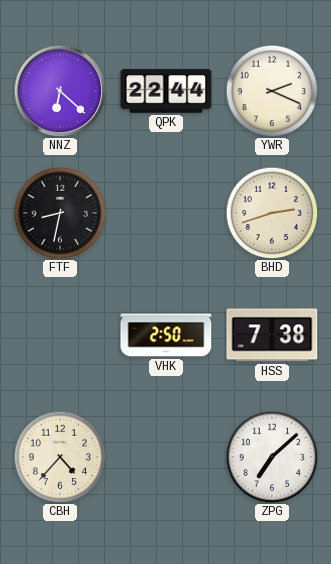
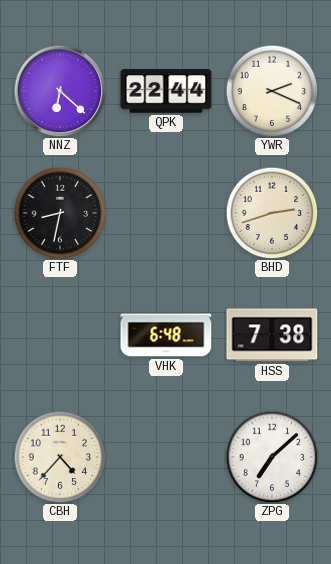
VHK: 2:50 -> 6:48
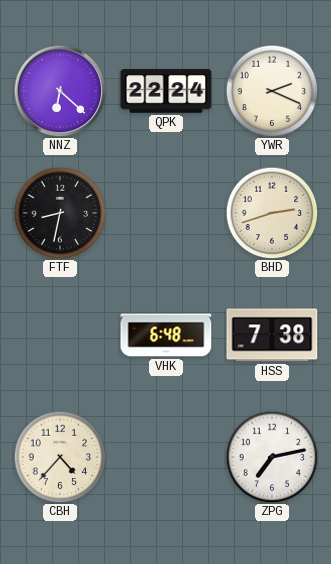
QPK: 22:44 -> 22:24
ZPG: 7:08 -> 7:13
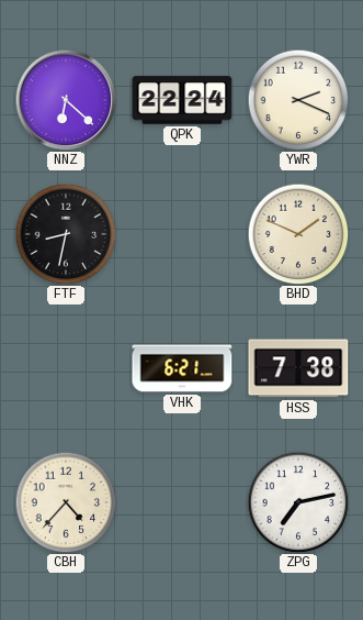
BHD: 2:42 -> 1:49
VHK: 6:48 -> 6:21
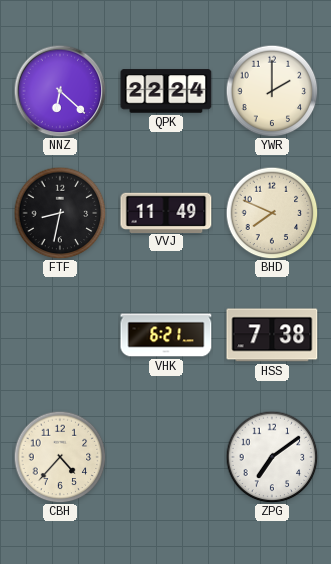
YWR: 2:19 -> 2:00
VVJ: none -> 11:49
BHD: 1:49 -> 7:49
ZPG: 7:13 -> 7:09
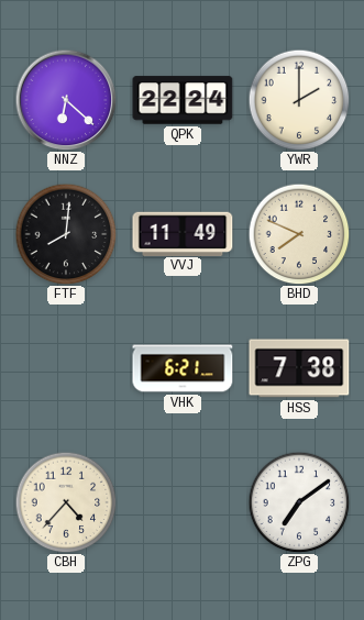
FTF: 8:32 -> 8:01
